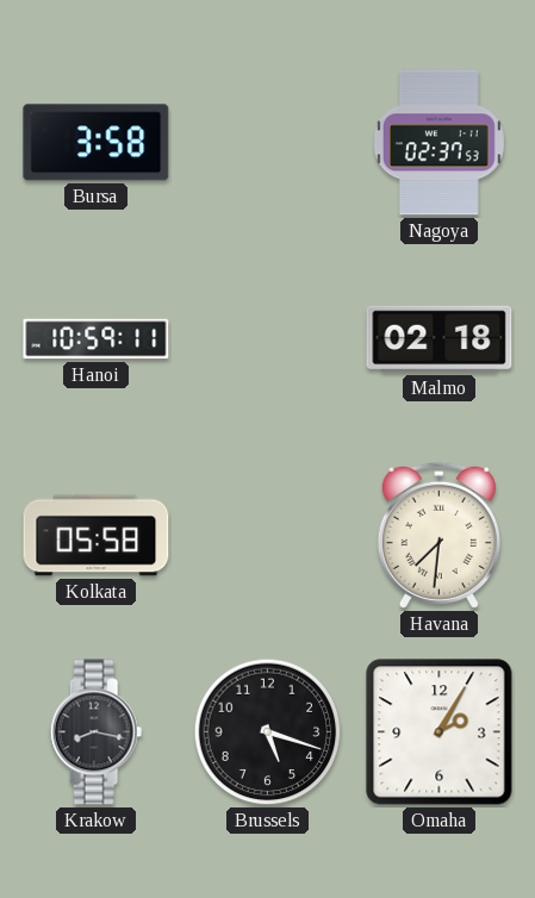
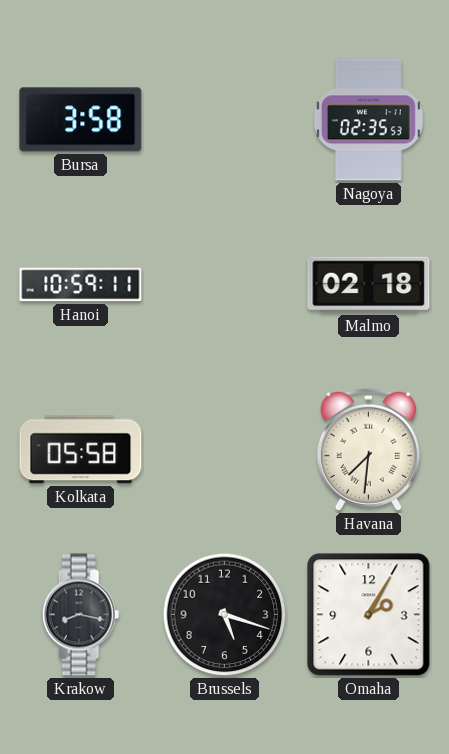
Nagoya: 02:37 -> 02:35
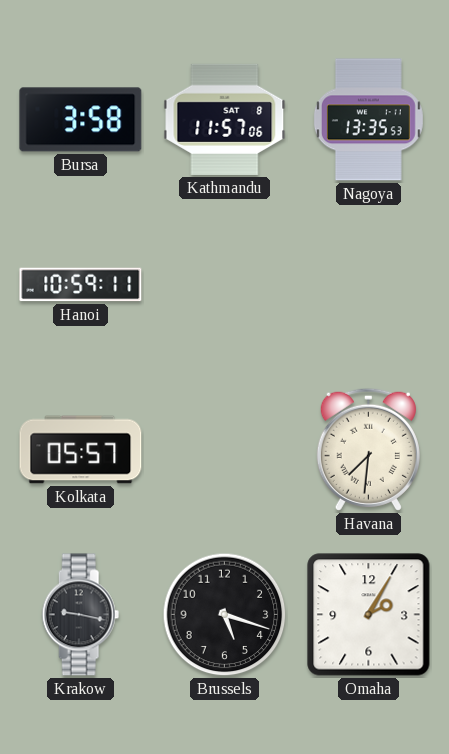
Kathmandu: none -> 11:57
Nagoya: 02:35 -> 13:35
Malmo: 02:18 -> none
Kolkata: 05:58 -> 05:57
Krakow: 8:17 -> 9:17
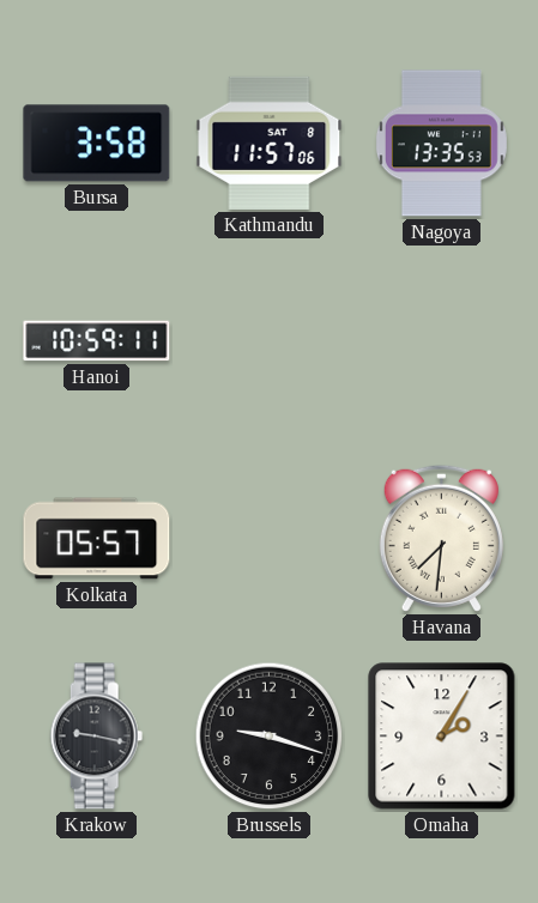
Brussels: 5:18 -> 9:18
